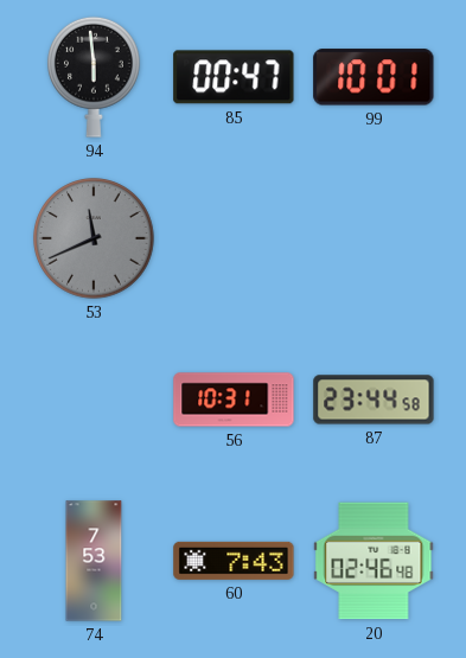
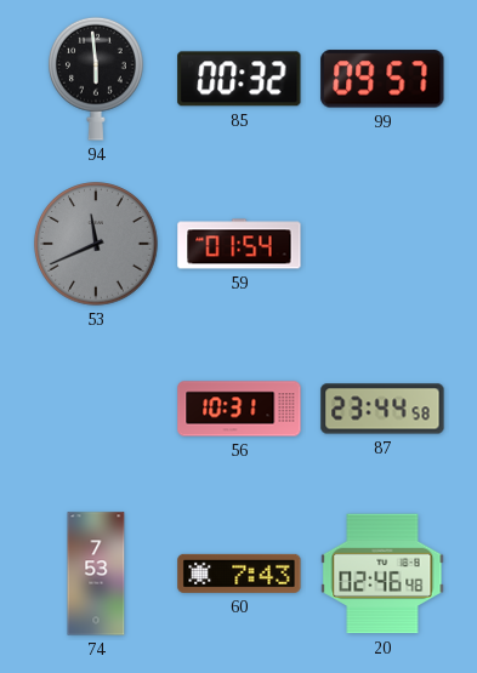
85: 00:47 -> 00:32
99: 10:01 -> 09:57
59: none -> 01:54
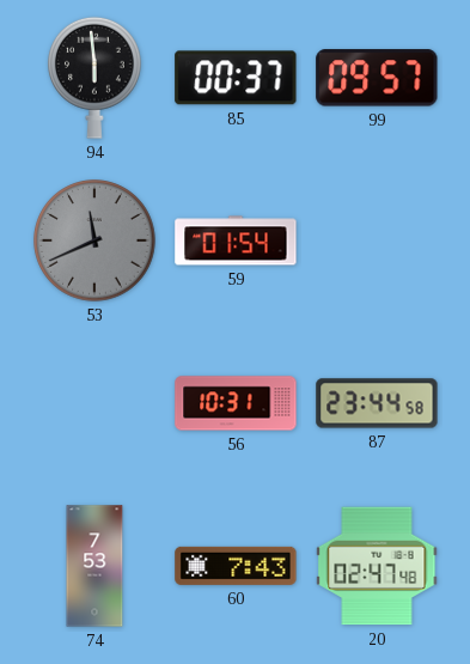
85: 00:32 -> 00:37
20: 02:46 -> 02:47
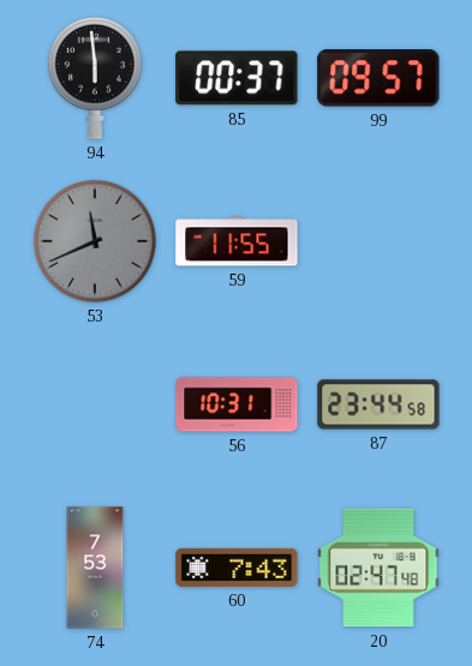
59: 01:54 -> 11:55
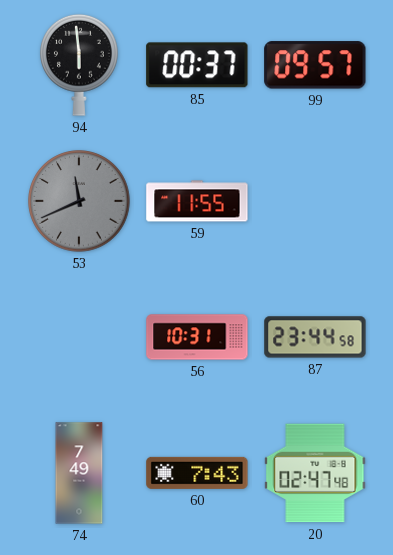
74: 7:53 -> 7:49
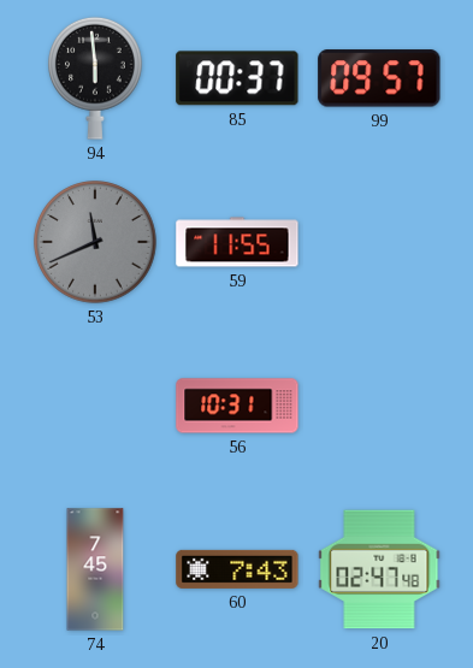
87: 23:44 -> none
74: 7:49 -> 7:45
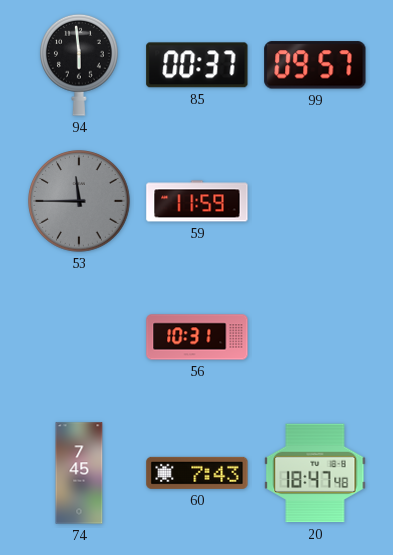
53: 11:41 -> 11:45
59: 11:55 -> 11:59
20: 02:47 -> 18:47
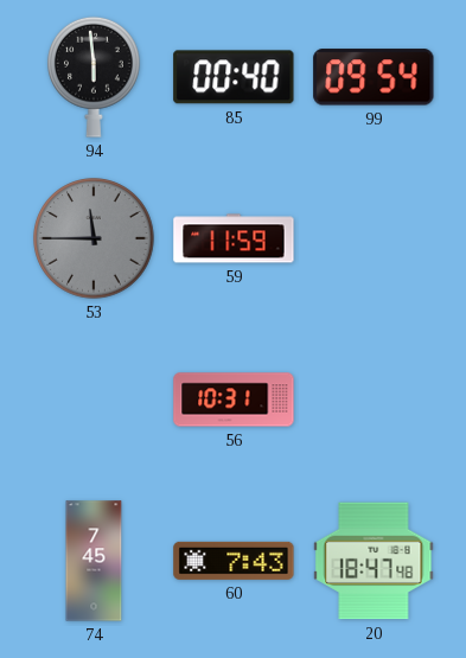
85: 00:37 -> 00:40
99: 09:57 -> 09:54
